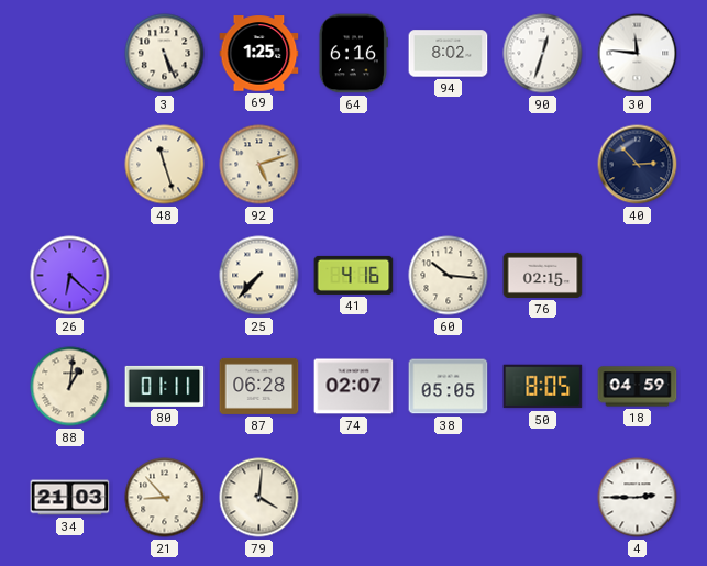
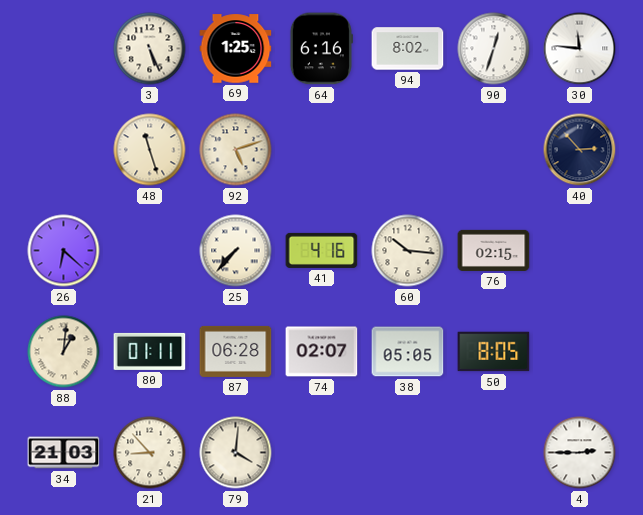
18: 04:59 -> none
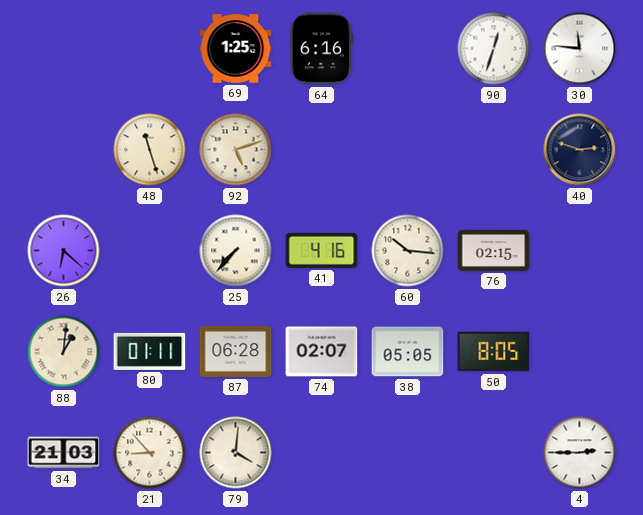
3: 5:26 -> none
94: 8:02 -> none
40: 2:53 -> 2:48
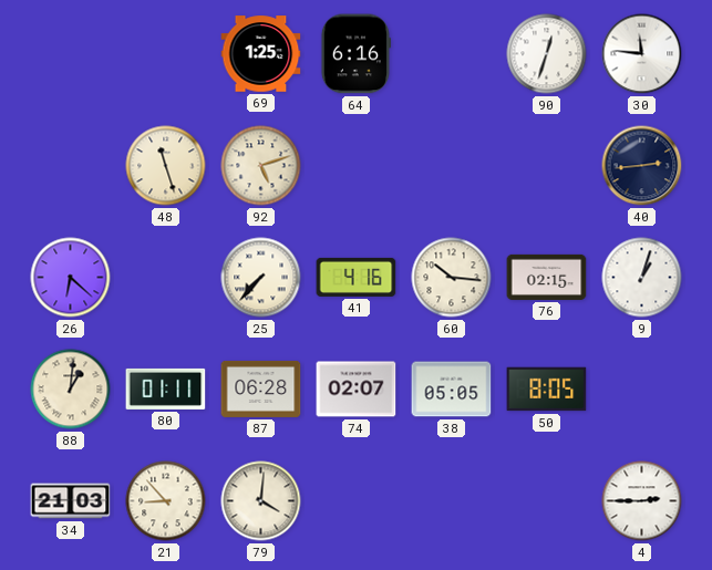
40: 2:48 -> 2:44
9: none -> 1:03
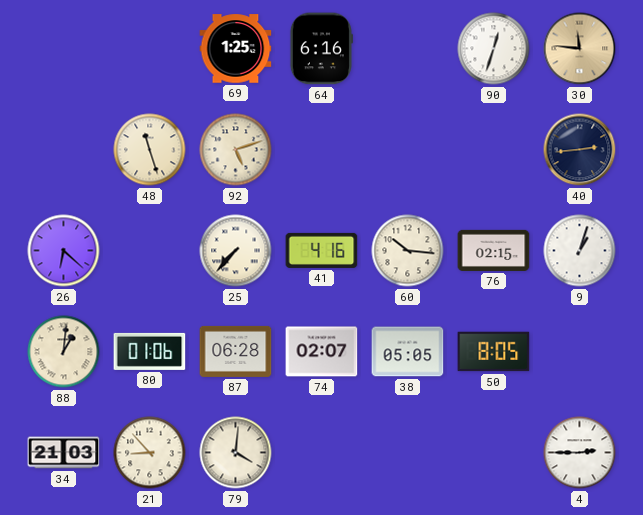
30 dial: white -> champagne
80: 01:11 -> 01:06
